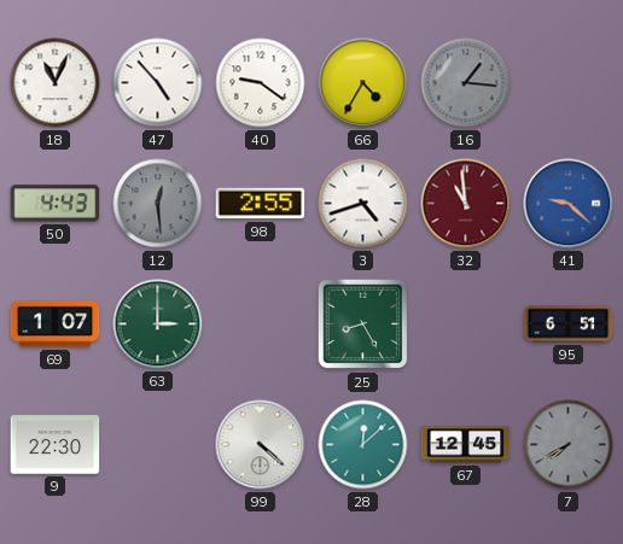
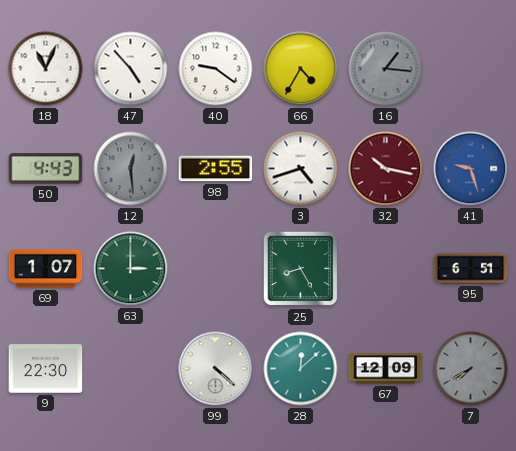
32: 10:59 -> 10:17
41: 9:22 -> 9:27
67: 12:45 -> 12:09
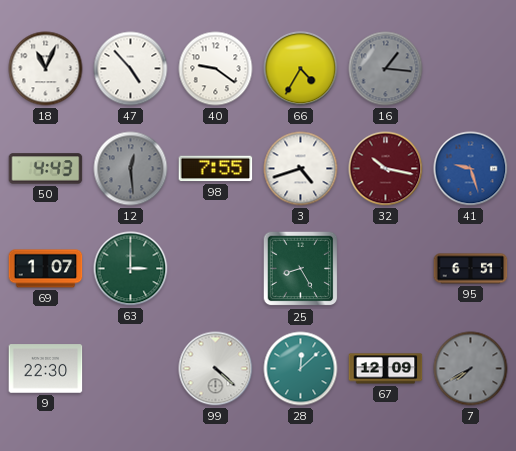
98: 2:55 -> 7:55
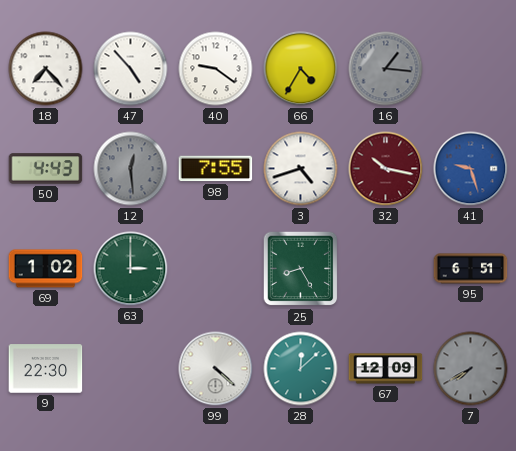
18: 11:04 -> 7:23
69: 1:07 -> 1:02
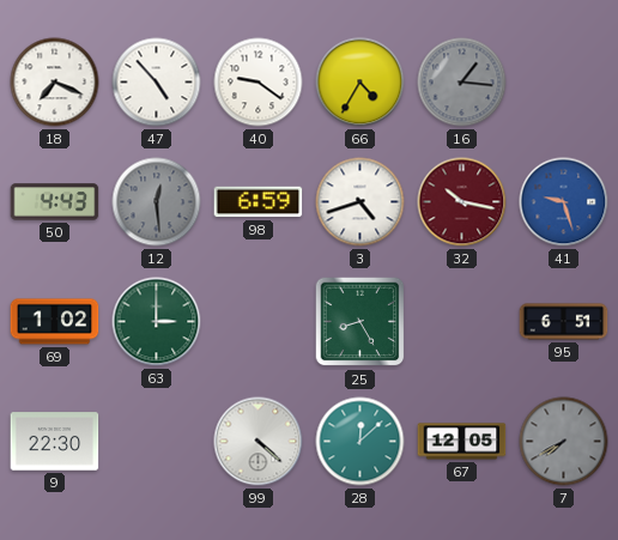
18: 7:23 -> 7:19
98: 7:55 -> 6:59
67: 12:09 -> 12:05
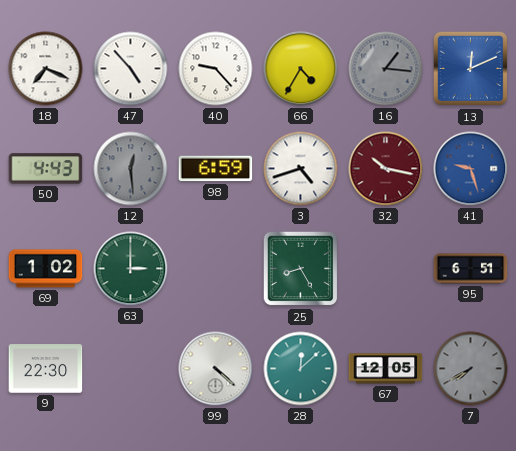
40: 9:21 -> 9:23
13: none -> 12:11
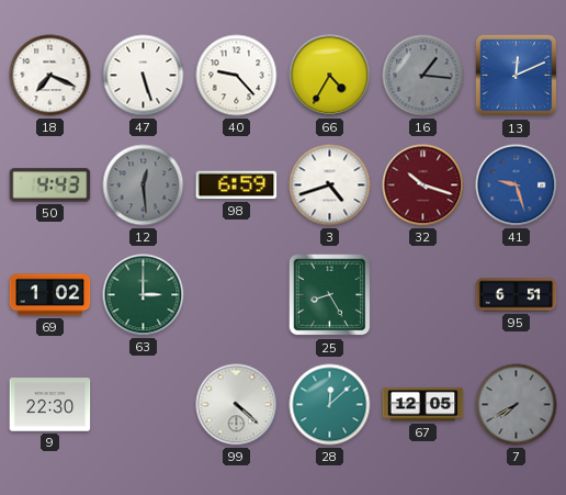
47: 4:53 -> 5:27
32: 10:17 -> 10:18
